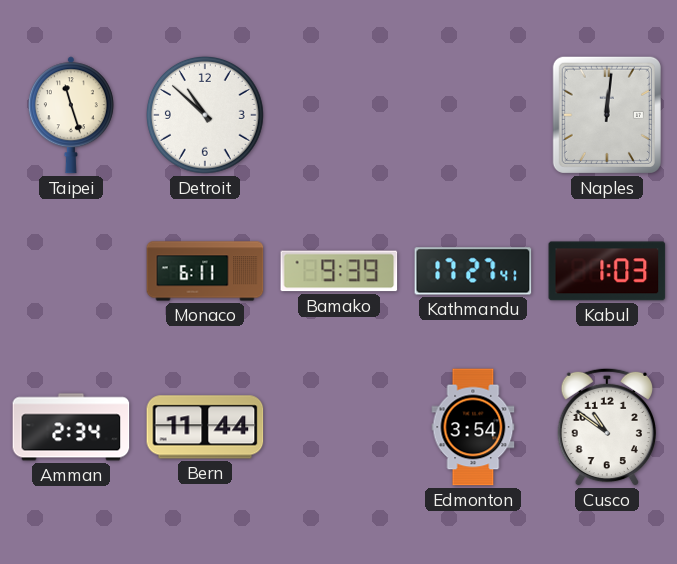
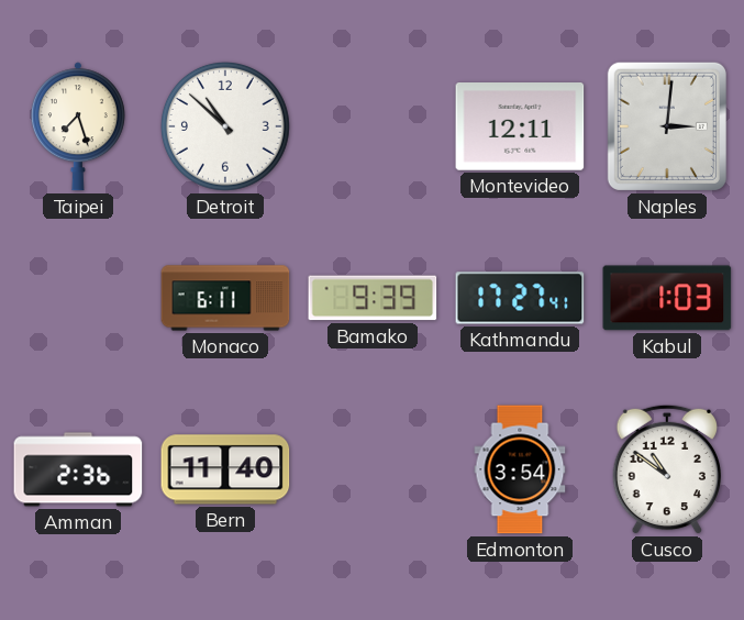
Taipei: 11:27 -> 7:27
Montevideo: none -> 12:11
Naples: 12:01 -> 3:01
Amman: 2:34 -> 2:36
Bern: 11:44 -> 11:40
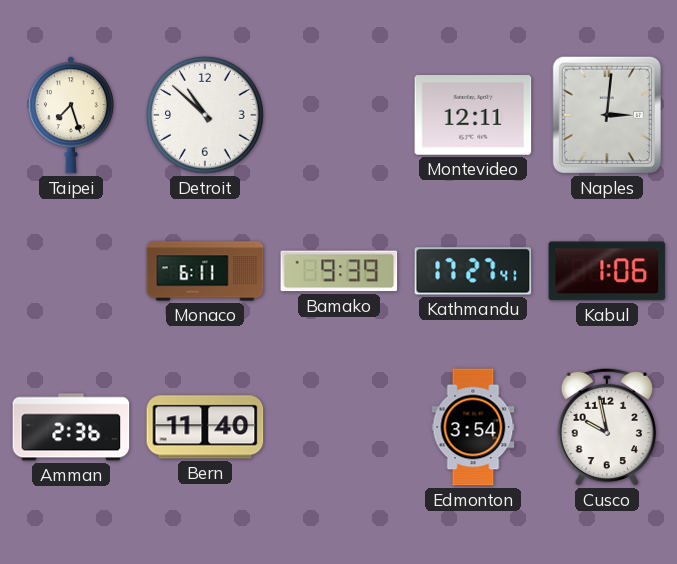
Kabul: 1:03 -> 1:06
Cusco: 10:51 -> 9:58
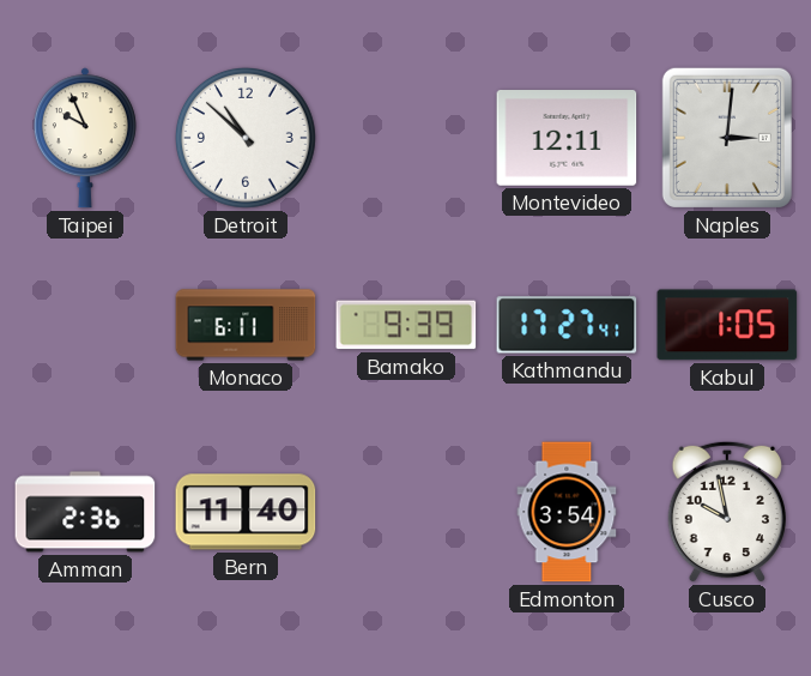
Taipei: 7:27 -> 9:56
Kabul: 1:06 -> 1:05
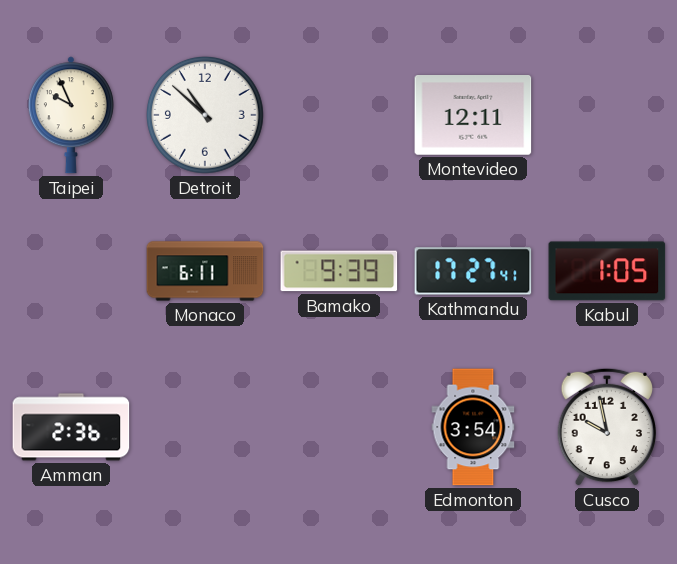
Naples: 3:01 -> none
Bern: 11:40 -> none
